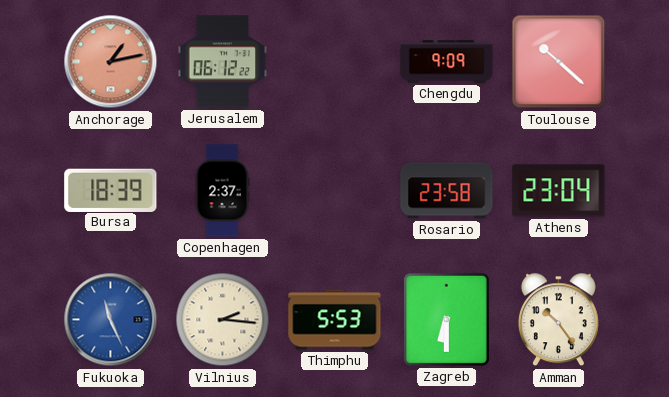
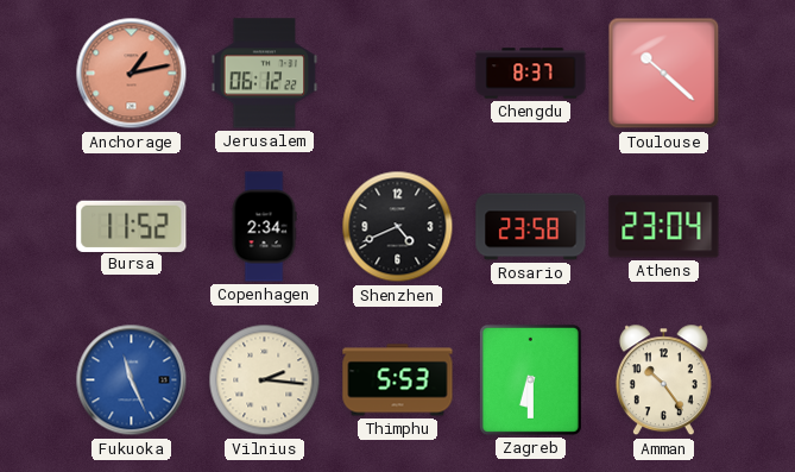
Chengdu: 9:09 -> 8:37
Bursa: 18:39 -> 11:52
Copenhagen: 2:37 -> 2:34
Shenzhen: none -> 4:41
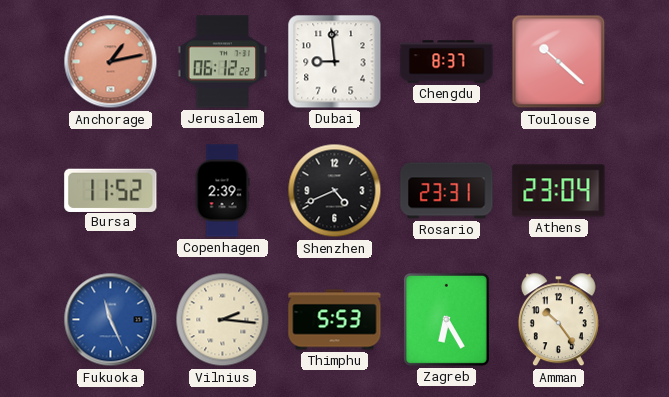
Dubai: none -> 8:59
Copenhagen: 2:34 -> 2:39
Rosario: 23:58 -> 23:31
Zagreb: 6:30 -> 6:25
